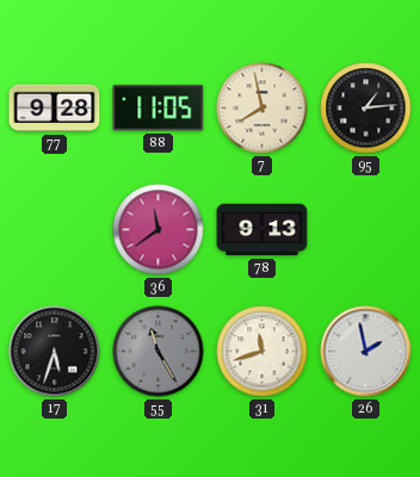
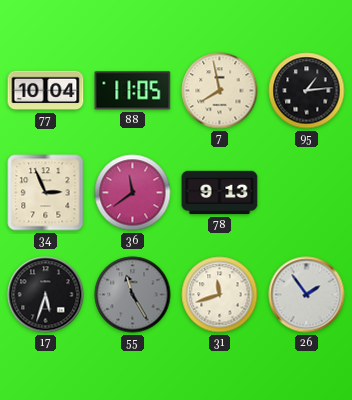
77: 9:28 -> 10:04
34: none -> 2:56
26: 1:58 -> 1:54
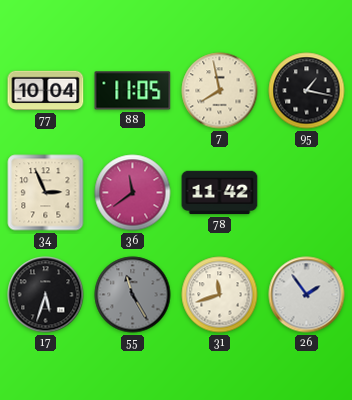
95: 1:14 -> 1:17
78: 9:13 -> 11:42
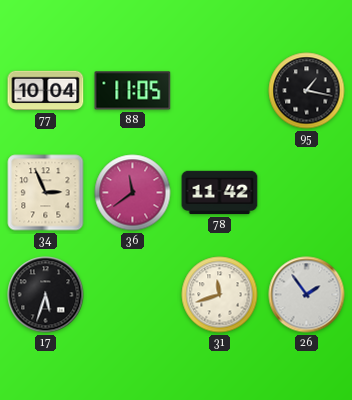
7: 7:58 -> none
55: 11:25 -> none
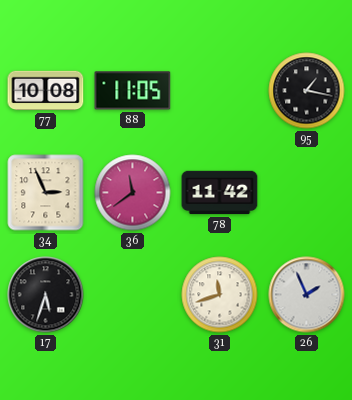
77: 10:04 -> 10:08
26: 1:54 -> 1:56
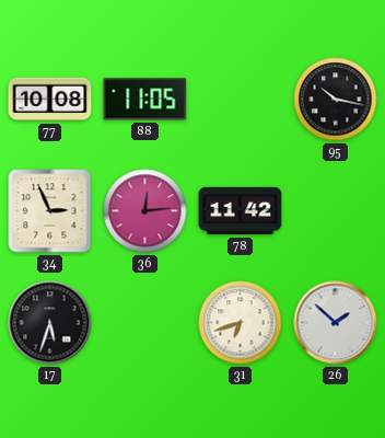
95: 1:17 -> 10:17
36: 11:39 -> 12:14
31: 11:42 -> 6:42
26: 1:56 -> 1:52
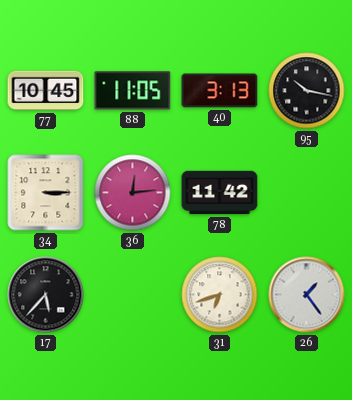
77: 10:08 -> 10:45
40: none -> 3:13
34: 2:56 -> 3:15
17: 5:33 -> 5:37
26: 1:52 -> 1:24
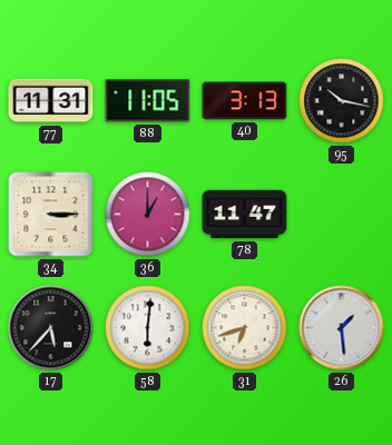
77: 10:45 -> 11:31
36: 12:14 -> 1:00
78: 11:42 -> 11:47
58: none -> 6:01
26: 1:24 -> 1:29
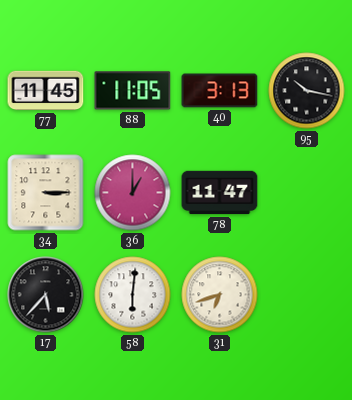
77: 11:31 -> 11:45
26: 1:29 -> none
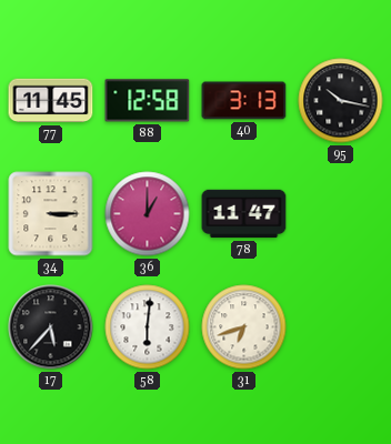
88: 11:05 -> 12:58
